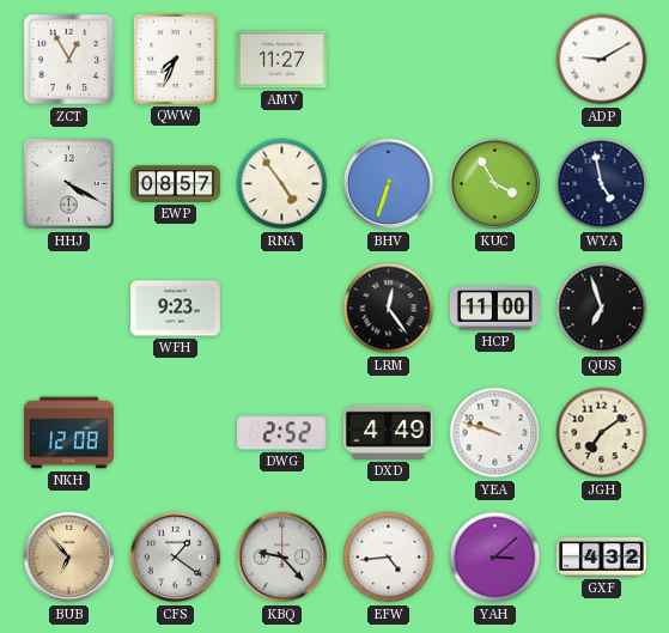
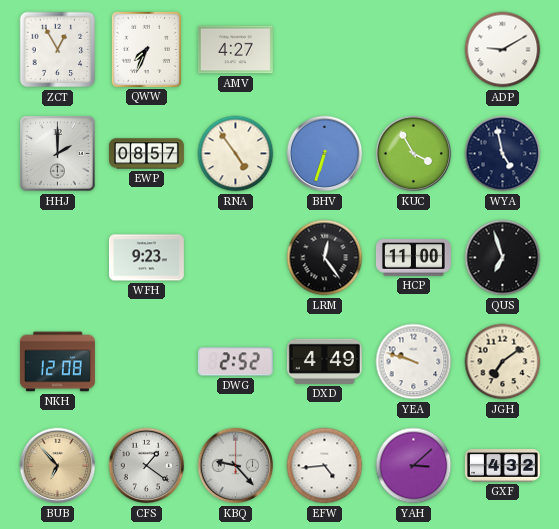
AMV: 11:27 -> 4:27
HHJ: 4:20 -> 2:00
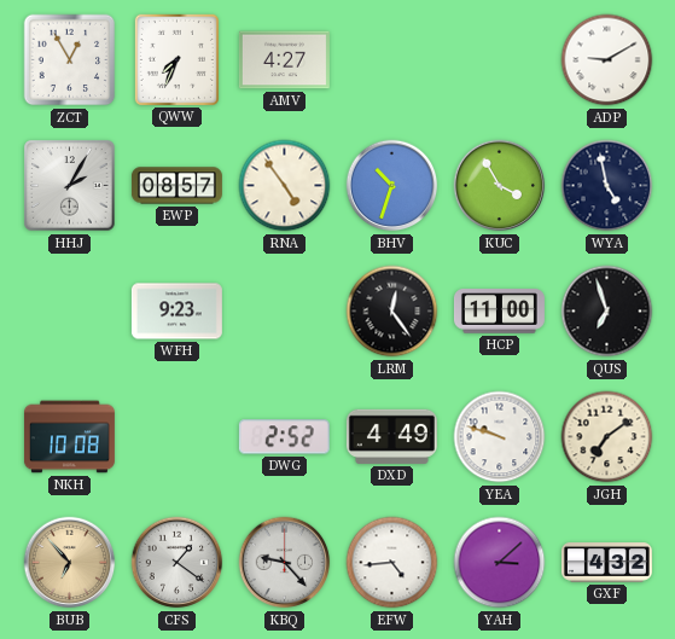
HHJ: 2:00 -> 2:05
BHV: 6:33 -> 10:33
NKH: 12:08 -> 10:08
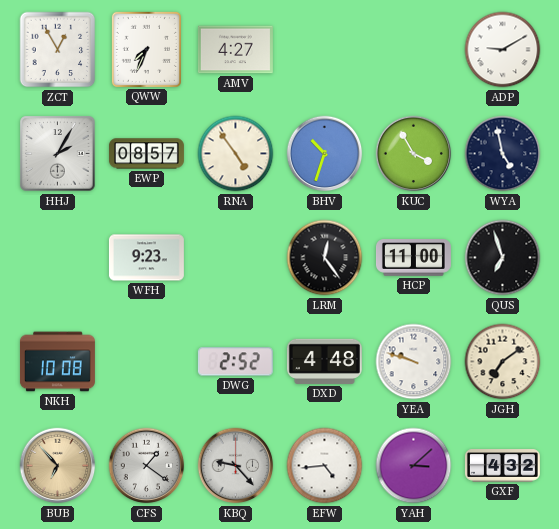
DXD: 4:49 -> 4:48
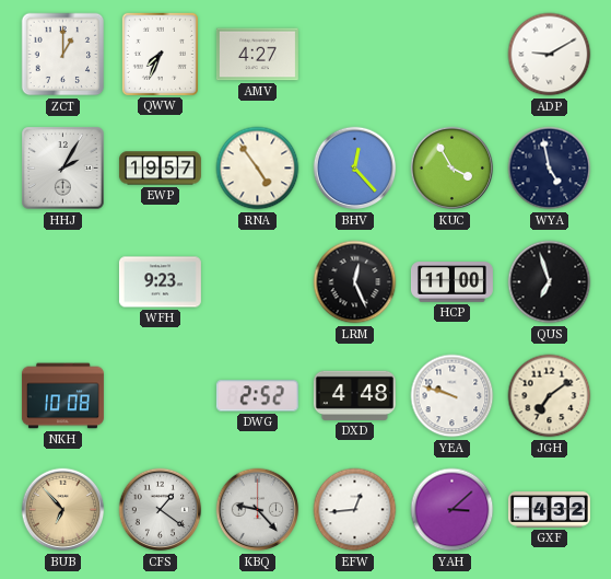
ZCT: 12:55 -> 1:00
EWP: 08:57 -> 19:57
BHV: 10:33 -> 12:23
LRM: 12:24 -> 12:26
EFW: 4:44 -> 12:44
